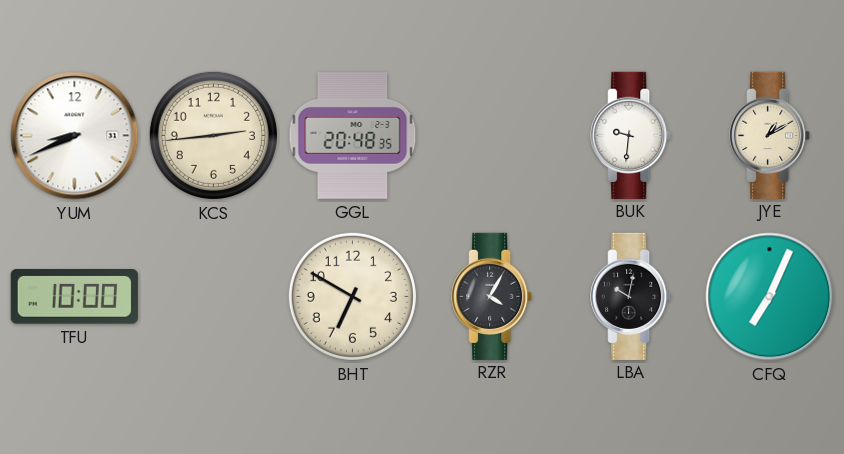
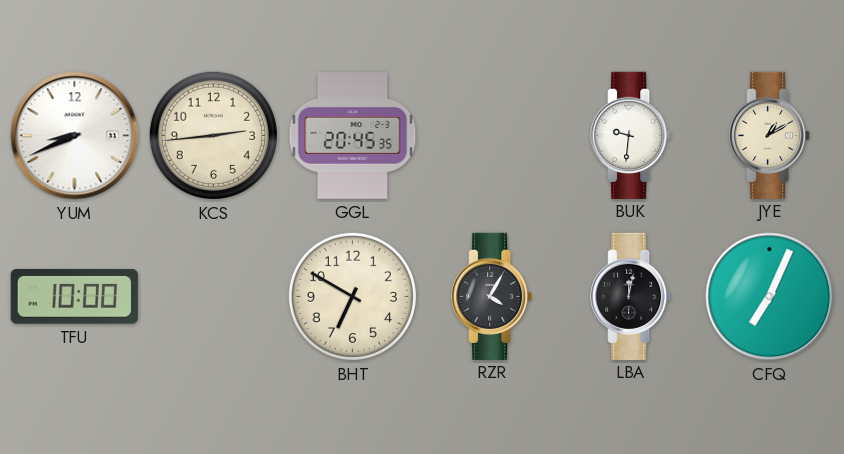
GGL: 20:48 -> 20:45
LBA: 10:02 -> 12:02
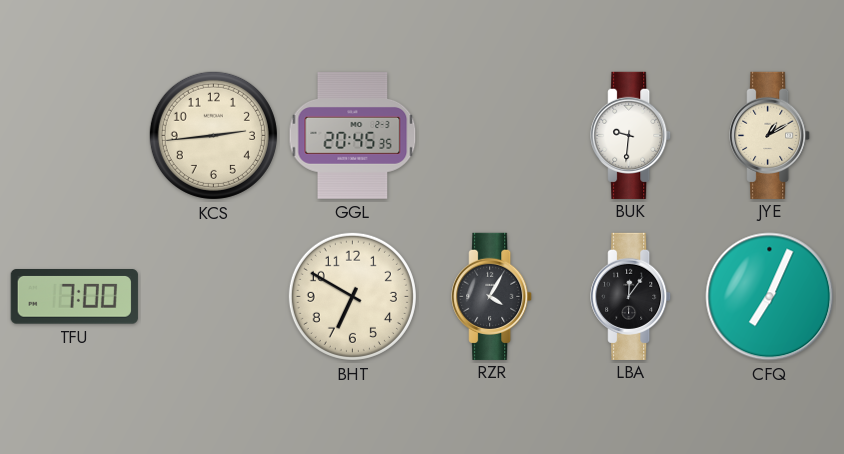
YUM: 8:41 -> none
TFU: 10:00 -> 7:00
LBA: 12:02 -> 12:06
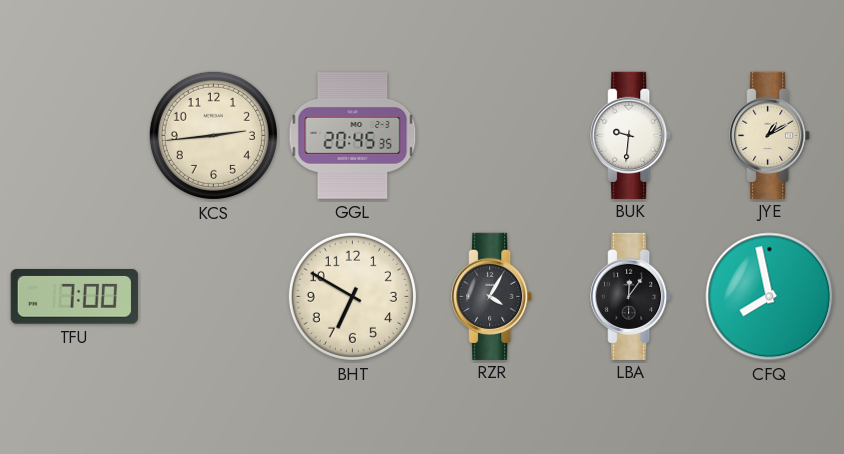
CFQ: 7:04 -> 7:58
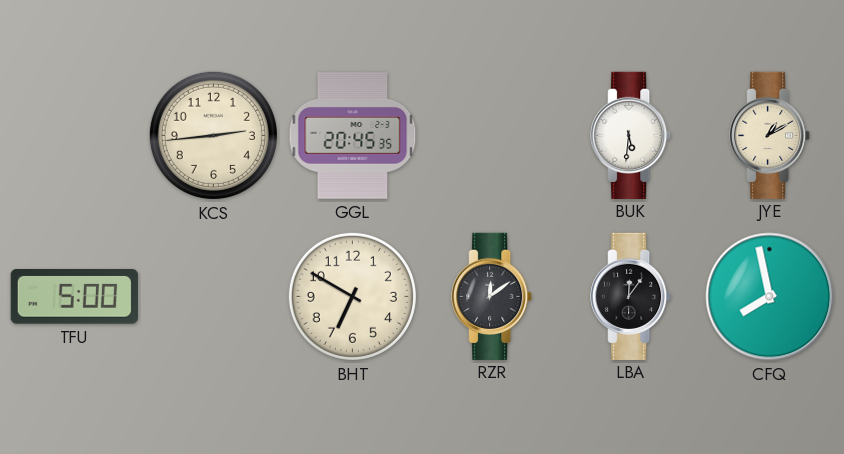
BUK: 9:31 -> 5:31
TFU: 7:00 -> 5:00
RZR: 4:05 -> 12:09
